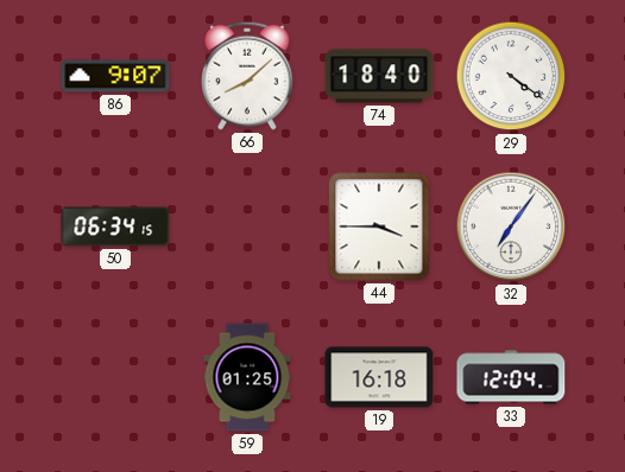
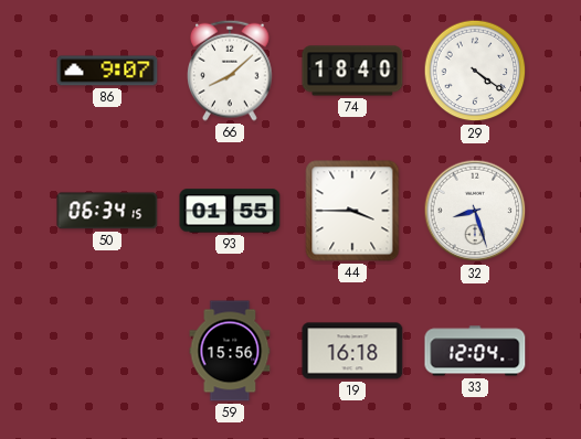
93: none -> 01:55
32: 7:06 -> 8:27
59: 01:25 -> 15:56
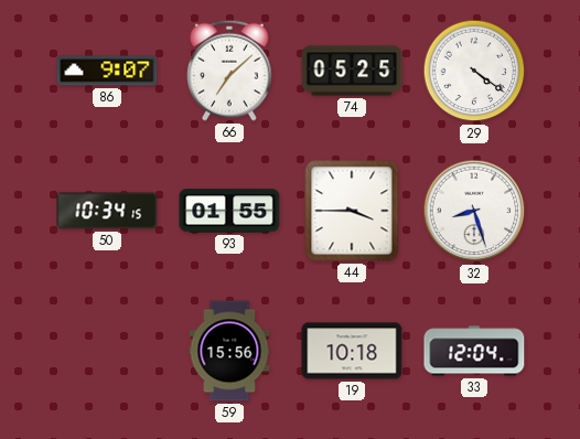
66: 8:08 -> 7:08
74: 18:40 -> 05:25
50: 06:34 -> 10:34
19: 16:18 -> 10:18
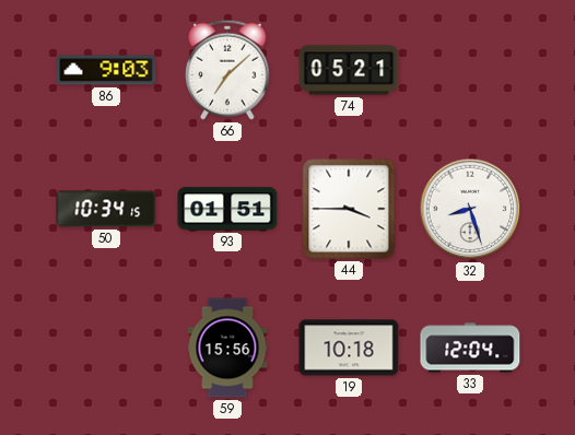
86: 9:07 -> 9:03
74: 05:25 -> 05:21
29: 4:21 -> none
93: 01:55 -> 01:51
